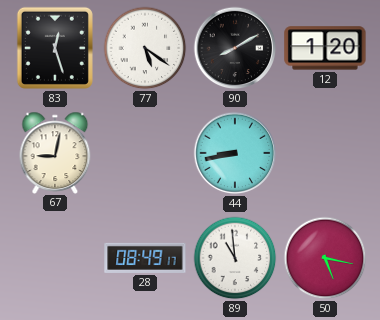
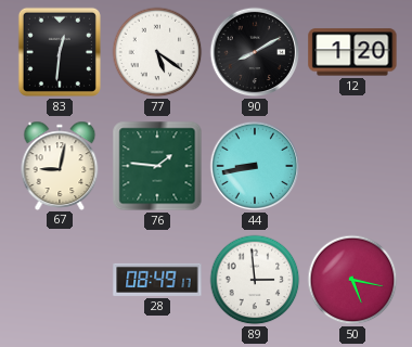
83: 12:27 -> 12:31
76: none -> 1:46
89: 10:59 -> 2:59
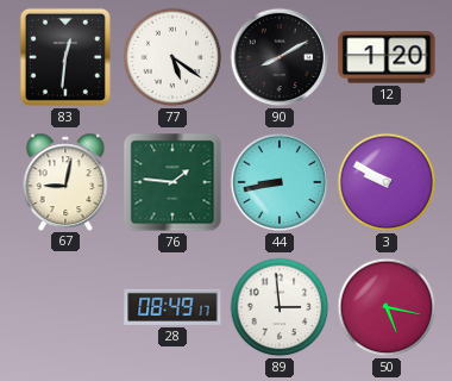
3: none -> 9:50
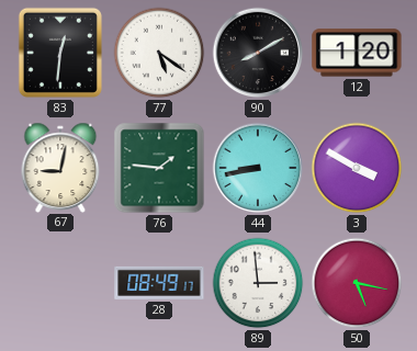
3: 9:50 -> 3:50
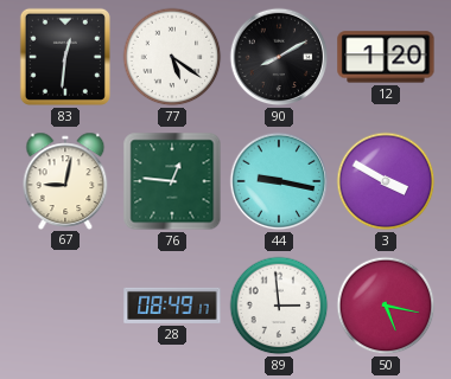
76: 1:46 -> 12:46
44: 8:43 -> 9:17
